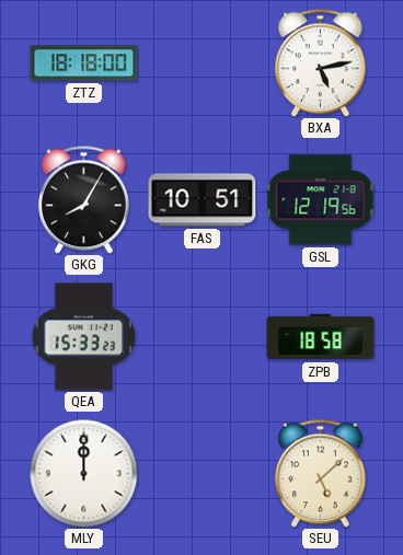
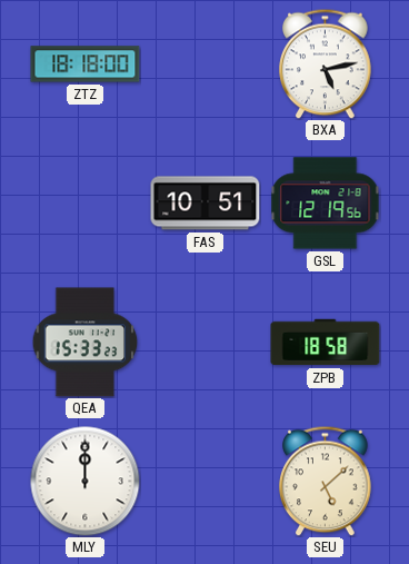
GKG: 8:05 -> none
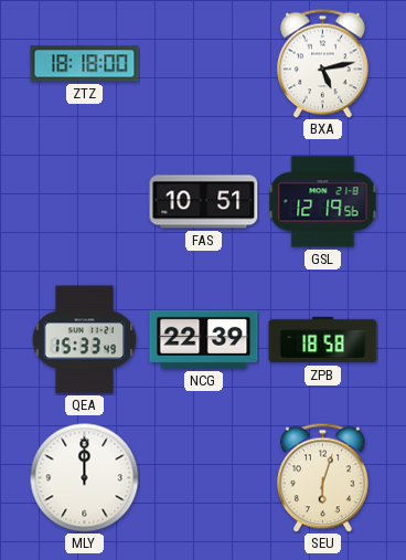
QEA: 15:33:23 -> 15:33:49
NCG: none -> 22:39
SEU: 5:08 -> 6:03
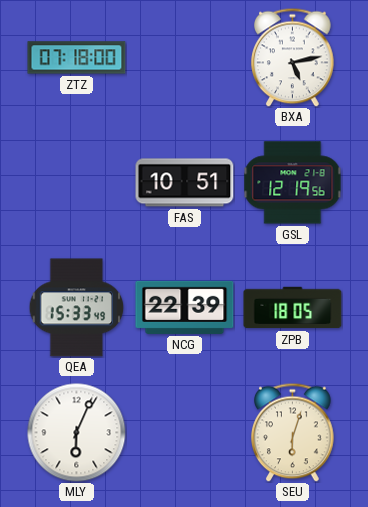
ZTZ: 18:18 -> 07:18
ZPB: 18:58 -> 18:05
MLY: 12:00 -> 6:04
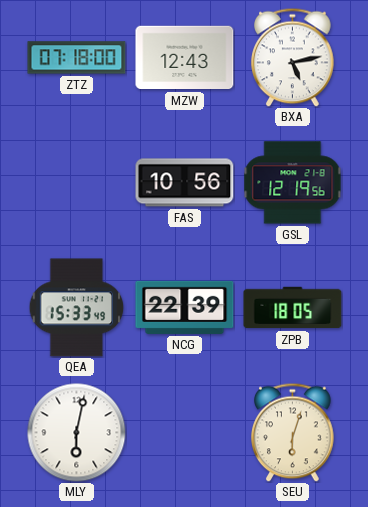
MZW: none -> 12:43
FAS: 10:51 -> 10:56
MLY: 6:04 -> 6:02
